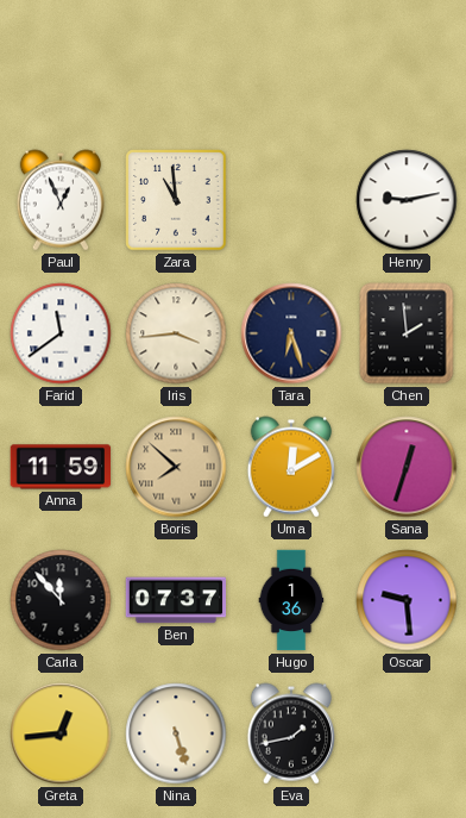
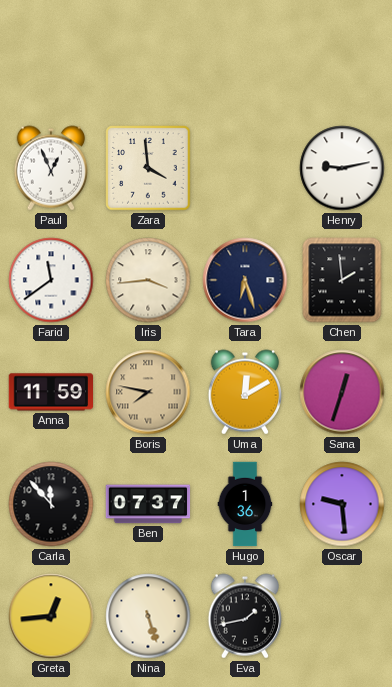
Zara: 10:59 -> 3:59
Boris: 7:52 -> 7:47
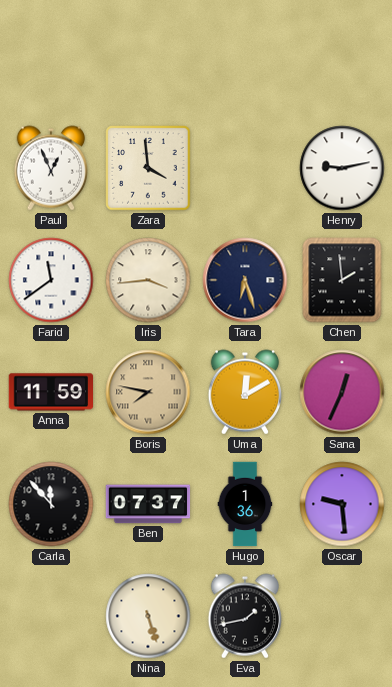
Sana: 12:33 -> 12:34
Greta: 12:44 -> none
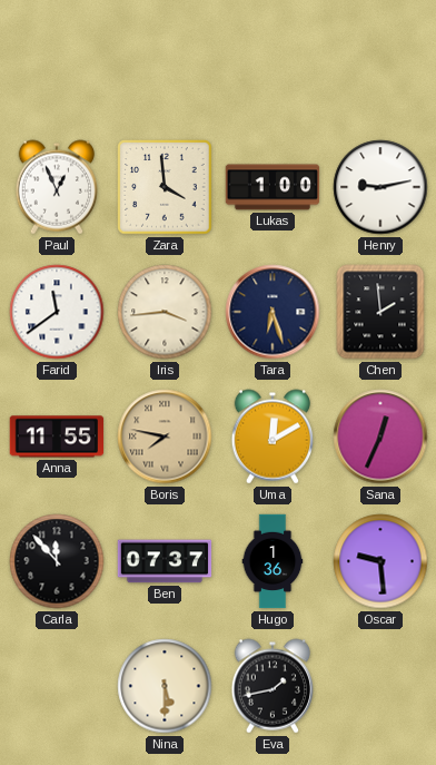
Lukas: none -> 1:00
Anna: 11:59 -> 11:55
Nina: 5:27 -> 5:30
